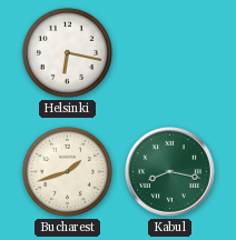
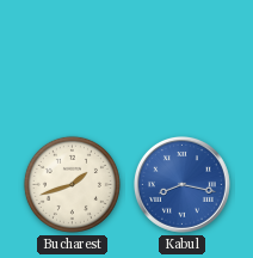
Helsinki: 6:17 -> none
Kabul dial: green -> blue
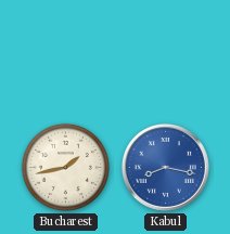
Bucharest: 1:42 -> 1:43
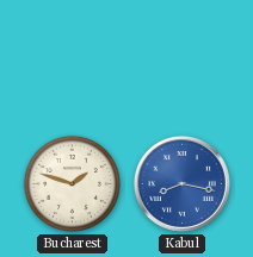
Bucharest: 1:43 -> 1:48
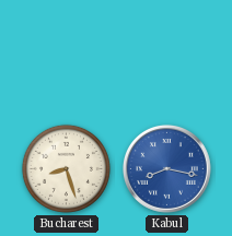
Bucharest: 1:48 -> 8:27
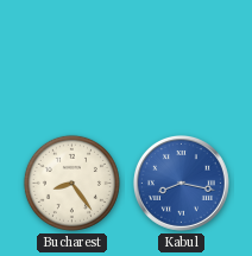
Bucharest: 8:27 -> 8:24
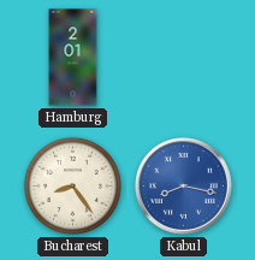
Hamburg: none -> 2:01
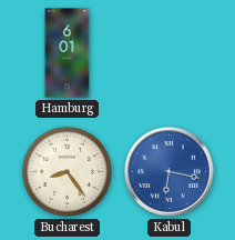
Hamburg: 2:01 -> 6:01
Kabul: 8:17 -> 6:17
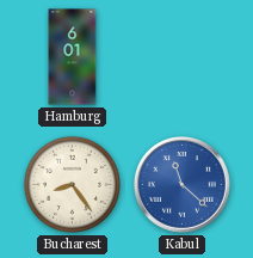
Kabul: 6:17 -> 11:22
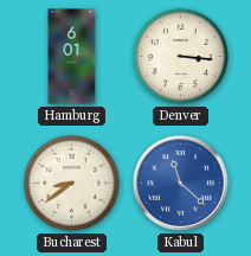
Denver: none -> 3:16
Bucharest: 8:24 -> 8:39
